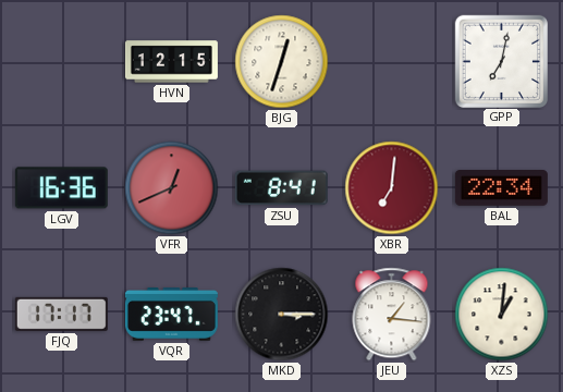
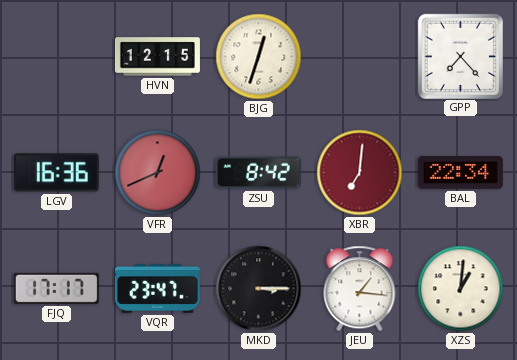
GPP: 7:02 -> 7:23
ZSU: 8:41 -> 8:42
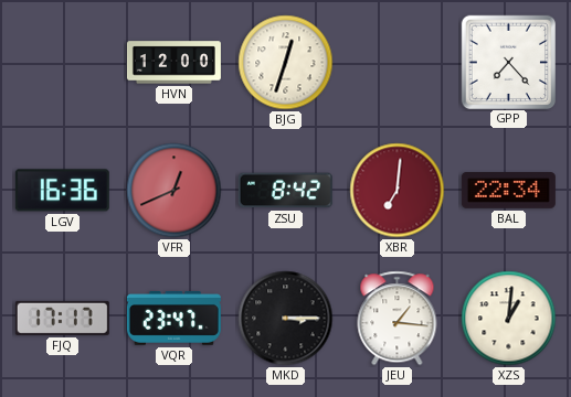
HVN: 12:15 -> 12:00
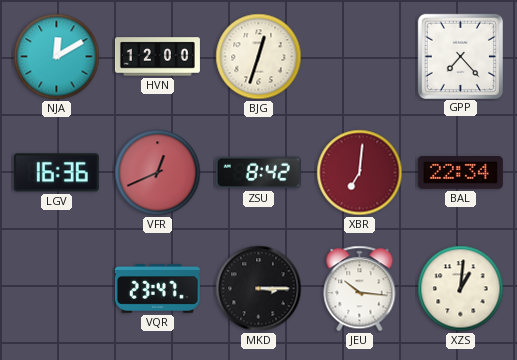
NJA: none -> 12:10
FJQ: 17:17 -> none
JEU: 1:16 -> 10:16
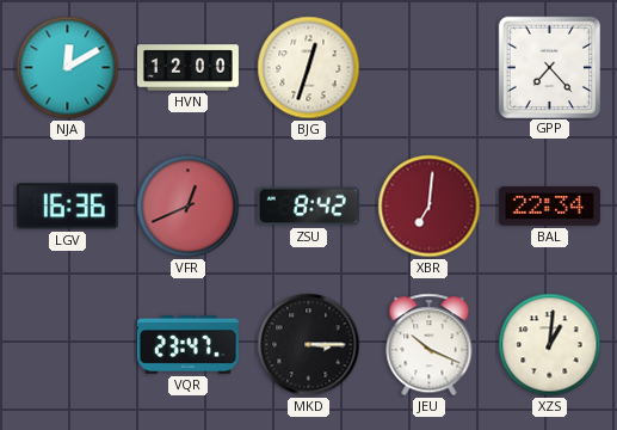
JEU: 10:16 -> 10:19
